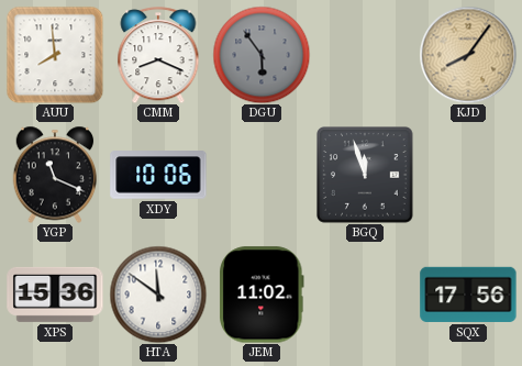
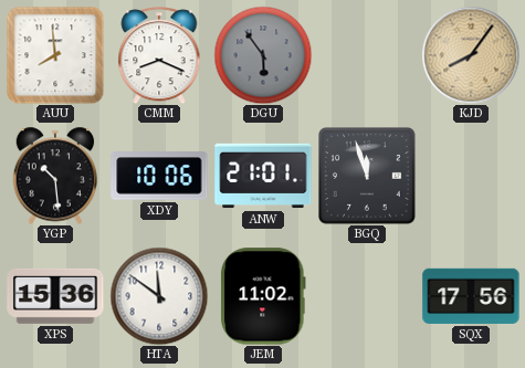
YGP: 11:19 -> 10:29
ANW: none -> 21:01
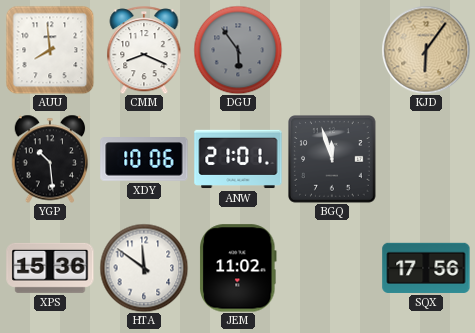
KJD: 8:06 -> 6:06
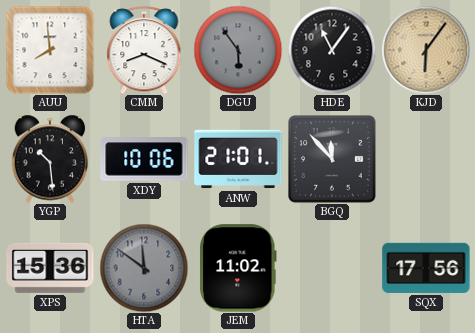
HDE: none -> 11:06
BGQ: 11:57 -> 11:53
HTA dial: white -> grey
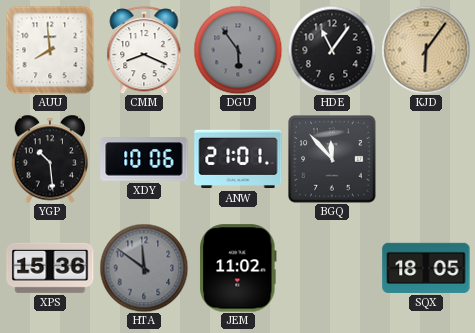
SQX: 17:56 -> 18:05
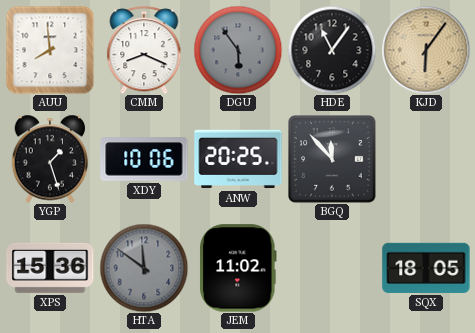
YGP: 10:29 -> 1:27
ANW: 21:01 -> 20:25
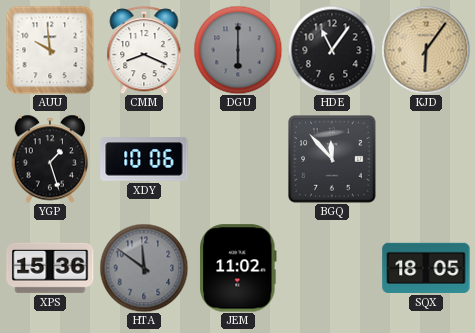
AUU: 7:59 -> 9:59
DGU: 5:54 -> 6:00
ANW: 20:25 -> none
